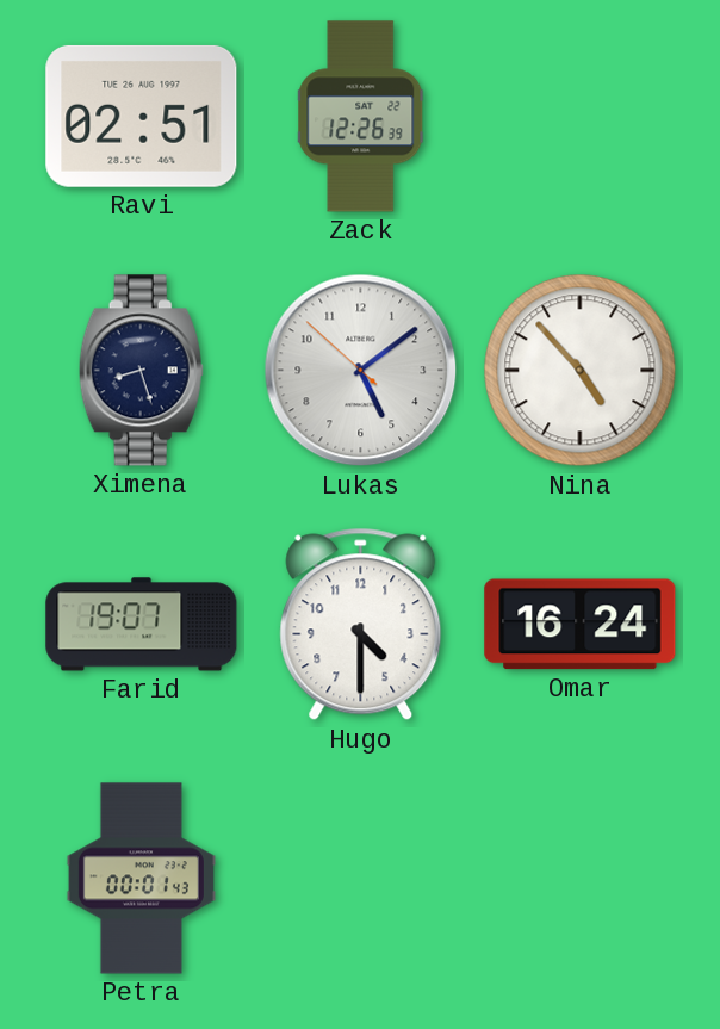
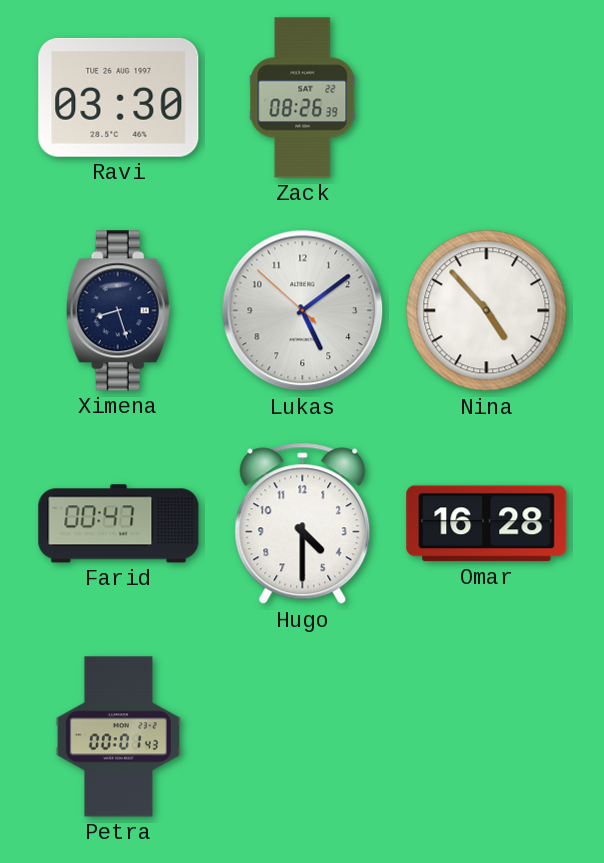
Ravi: 02:51 -> 03:30
Zack: 12:26 -> 08:26
Farid: 19:07 -> 00:47
Omar: 16:24 -> 16:28
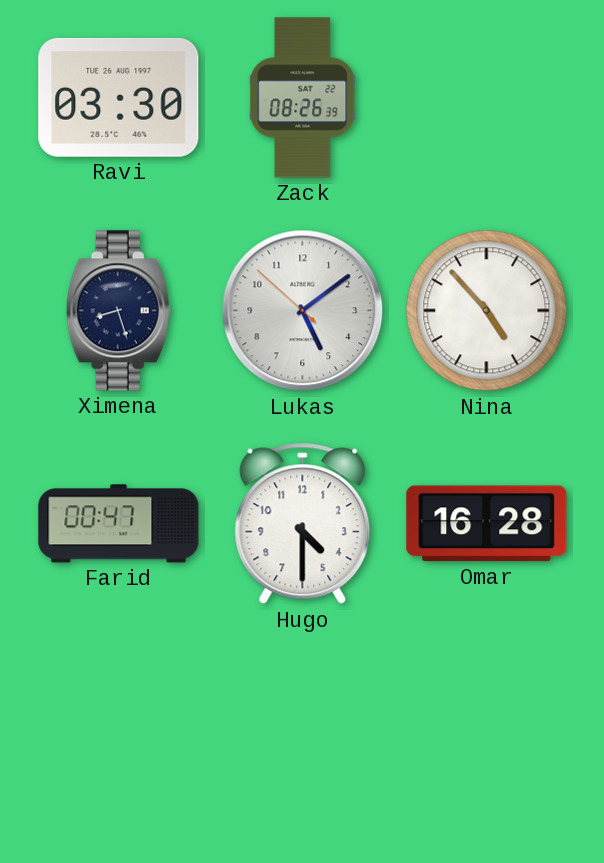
Petra: 00:01 -> none
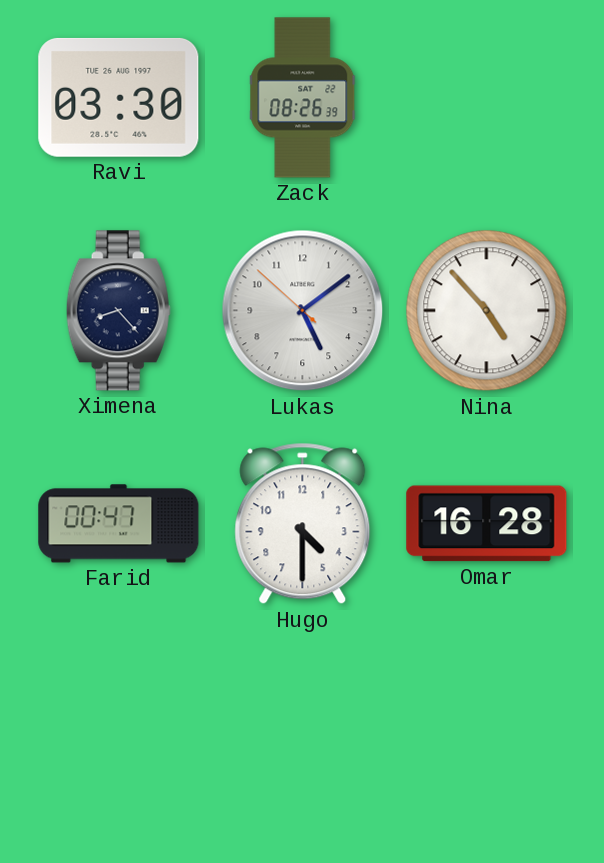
Ximena: 8:27 -> 8:23
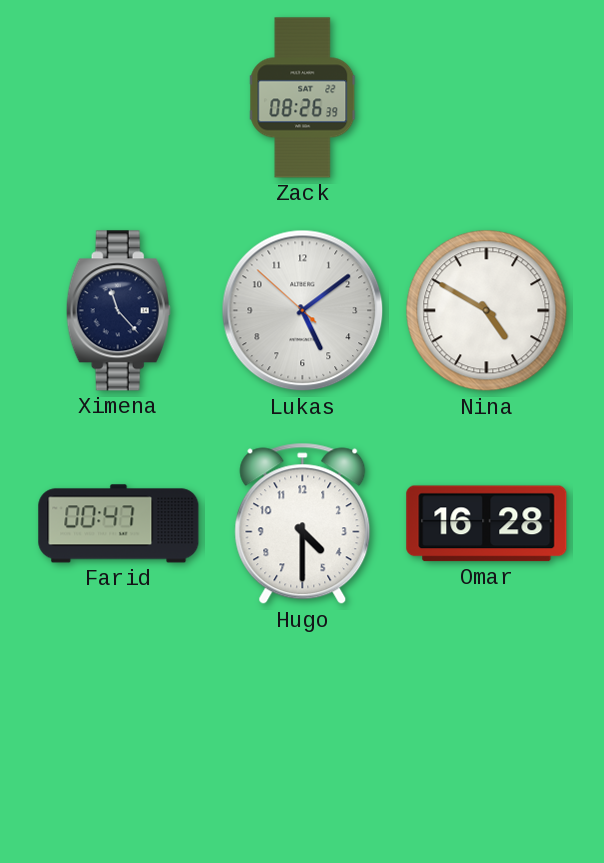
Ravi: 03:30 -> none
Ximena: 8:23 -> 11:23
Nina: 4:53 -> 4:50
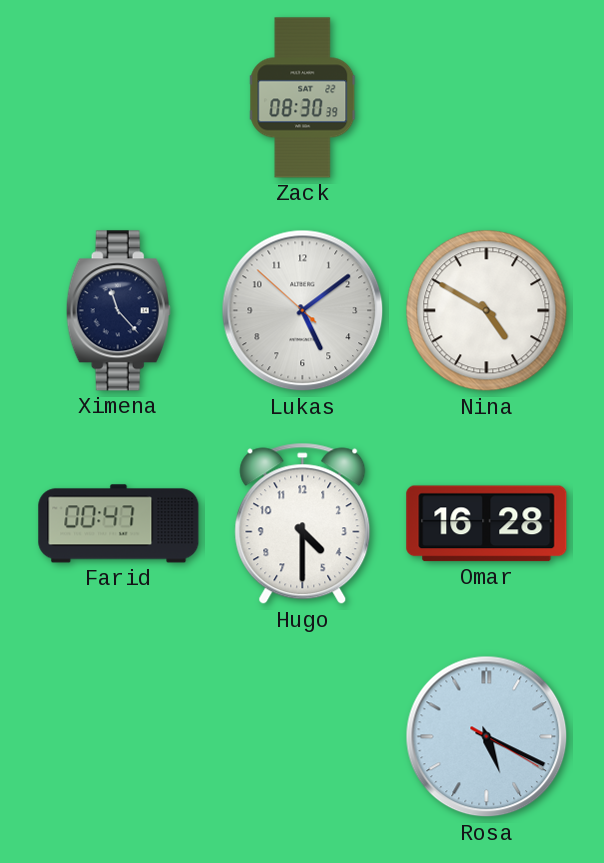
Zack: 08:26 -> 08:30
Rosa: none -> 5:19
